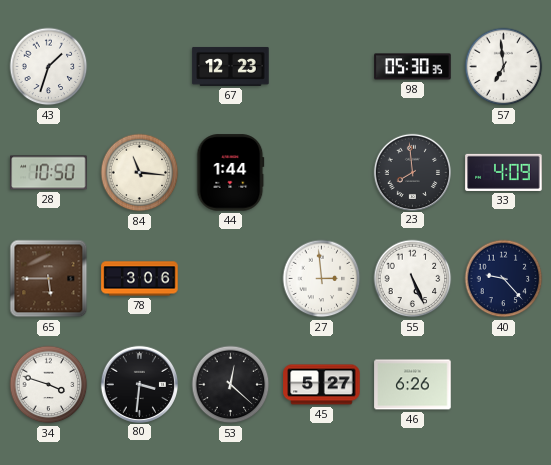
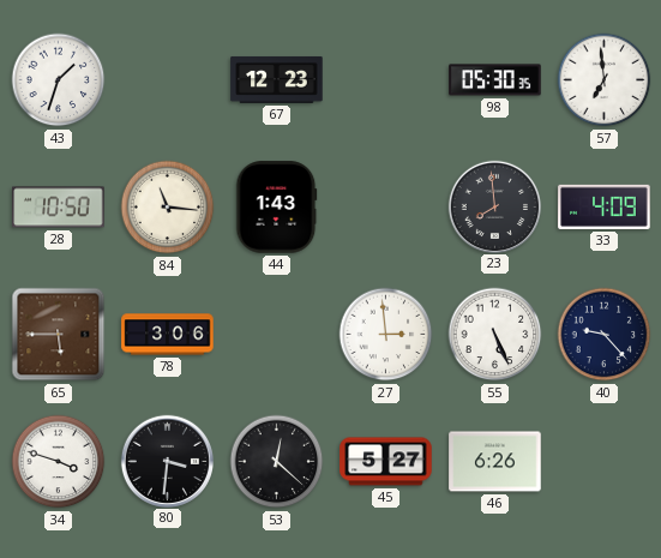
44: 1:44 -> 1:43
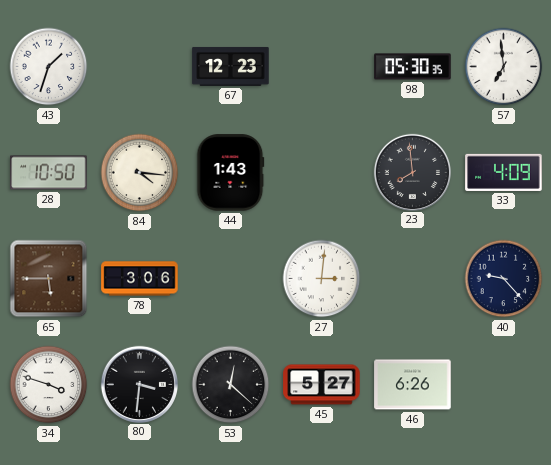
84: 11:16 -> 4:16
27: 2:59 -> 3:01
55: 5:26 -> none
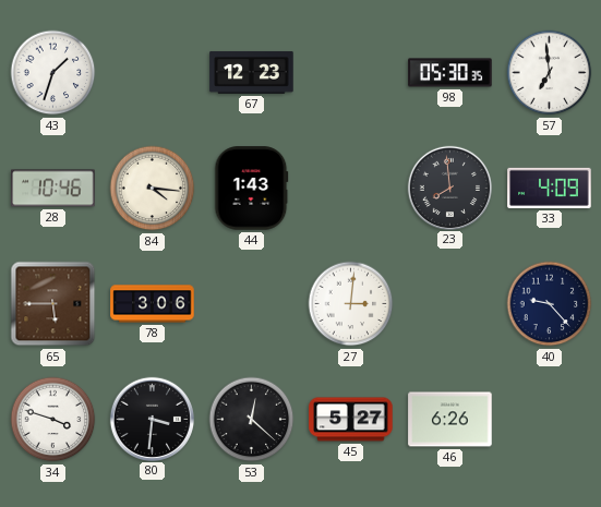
28: 10:50 -> 10:46
